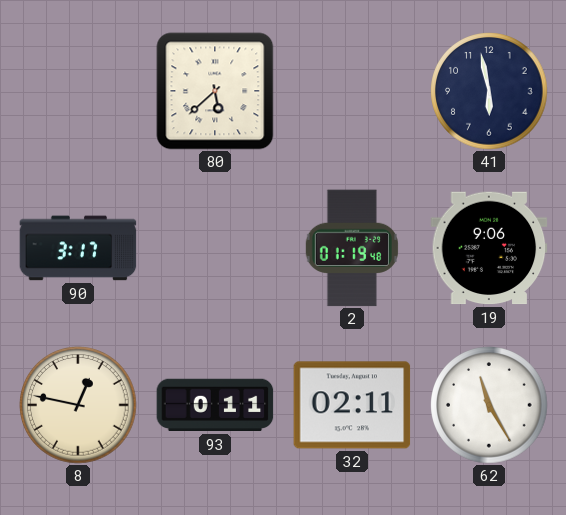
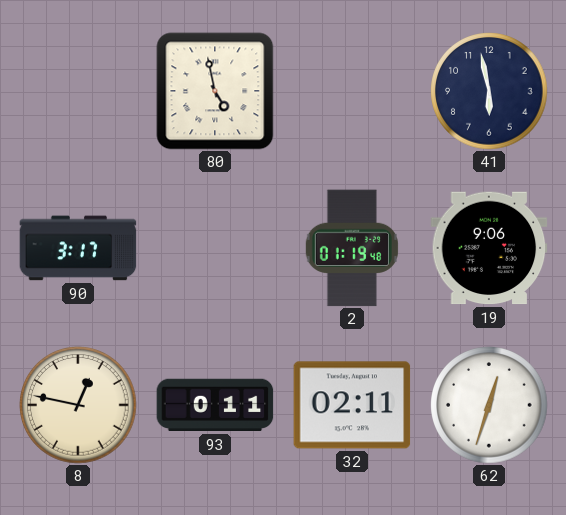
80: 5:38 -> 4:58
62: 11:25 -> 12:33
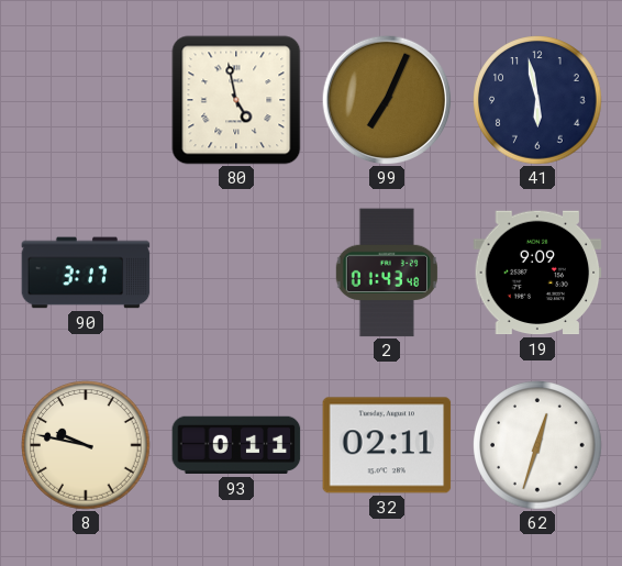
99: none -> 7:04
2: 01:19 -> 01:43
19: 9:06 -> 9:09
8: 12:47 -> 9:47
